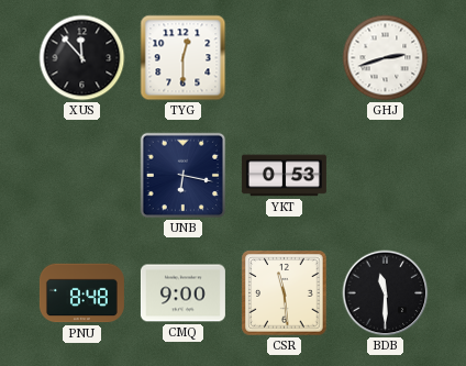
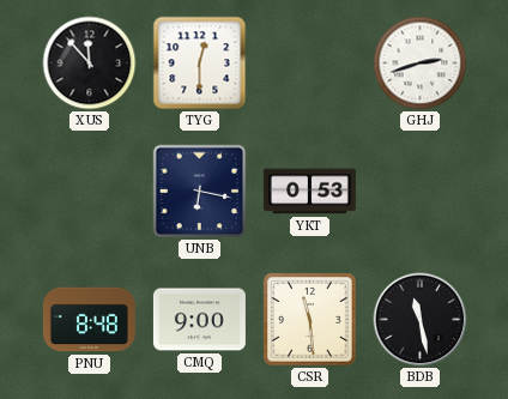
BDB: 11:30 -> 11:28
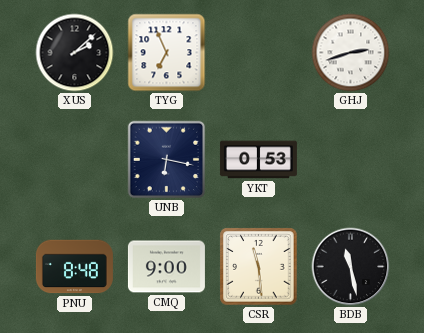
XUS: 11:53 -> 2:08
TYG: 12:30 -> 6:56
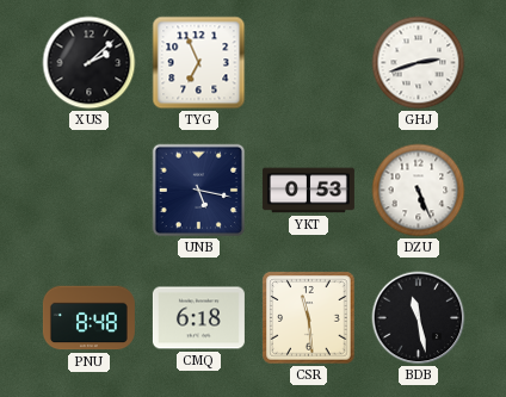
UNB: 6:17 -> 5:17
DZU: none -> 5:26
CMQ: 9:00 -> 6:18
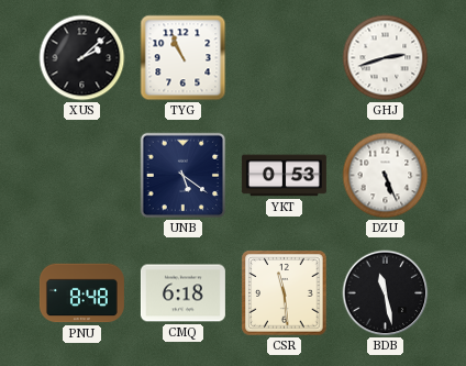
TYG: 6:56 -> 10:56
UNB: 5:17 -> 5:21
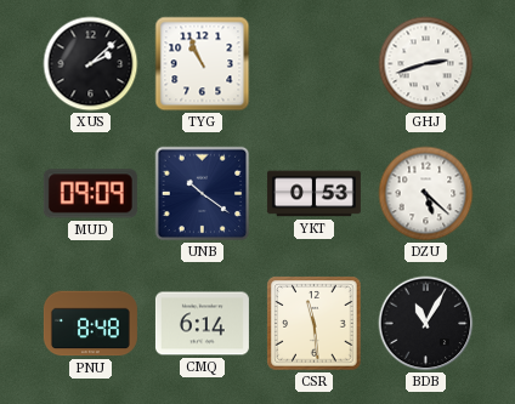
MUD: none -> 09:09
UNB: 5:21 -> 10:21
DZU: 5:26 -> 5:22
CMQ: 6:18 -> 6:14
BDB: 11:28 -> 11:05
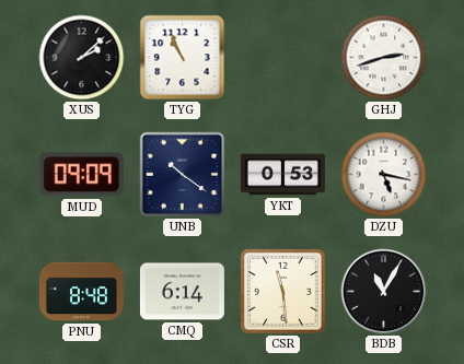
DZU: 5:22 -> 5:17
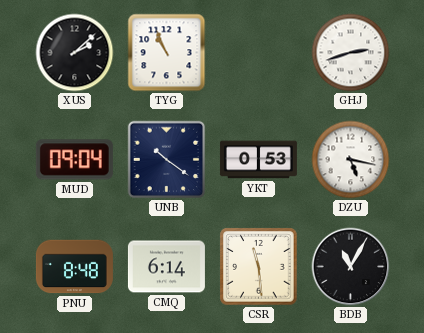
MUD: 09:09 -> 09:04
